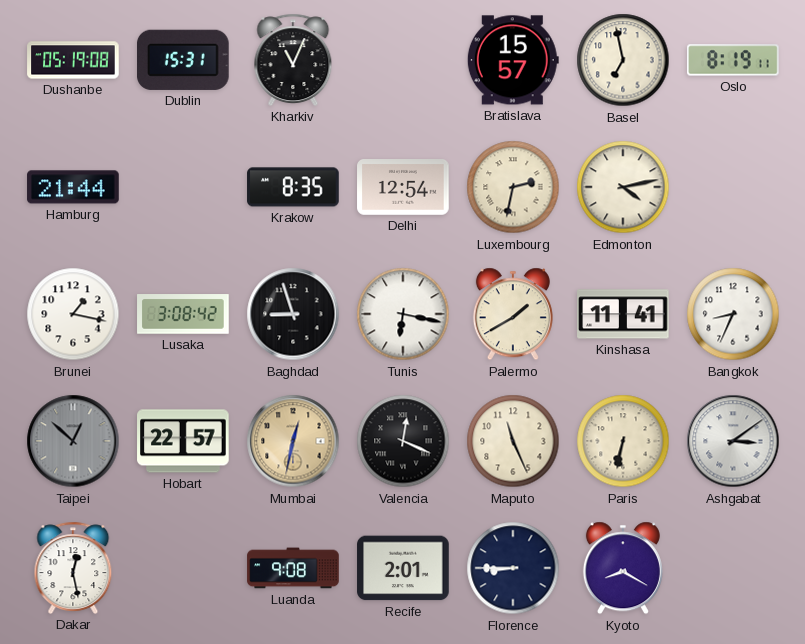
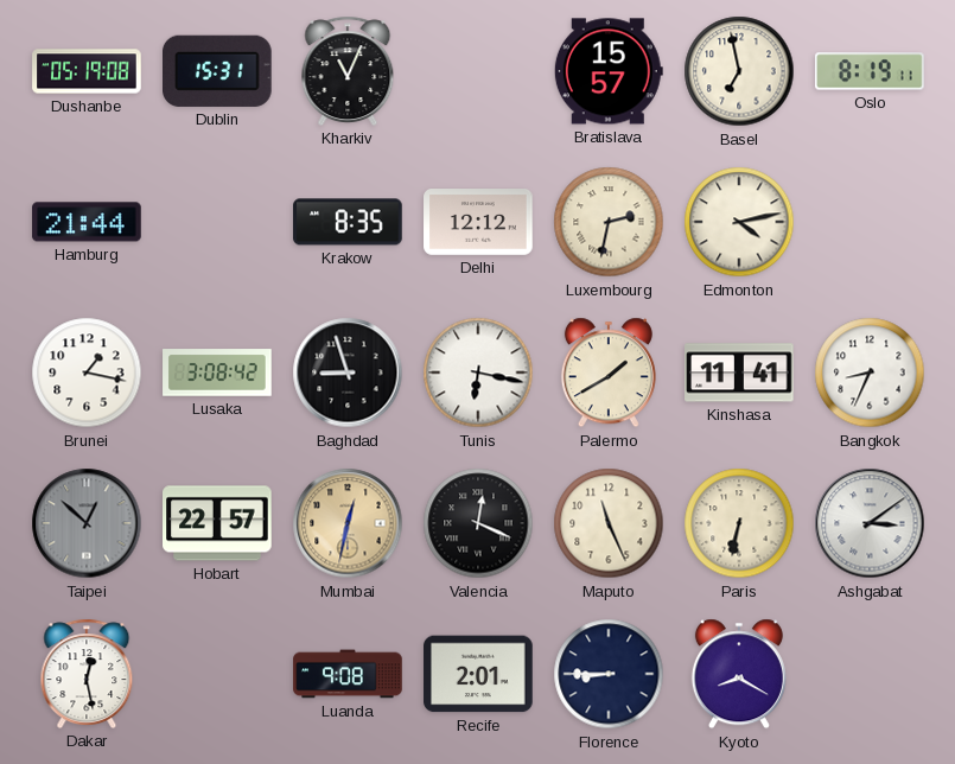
Delhi: 12:54 -> 12:12
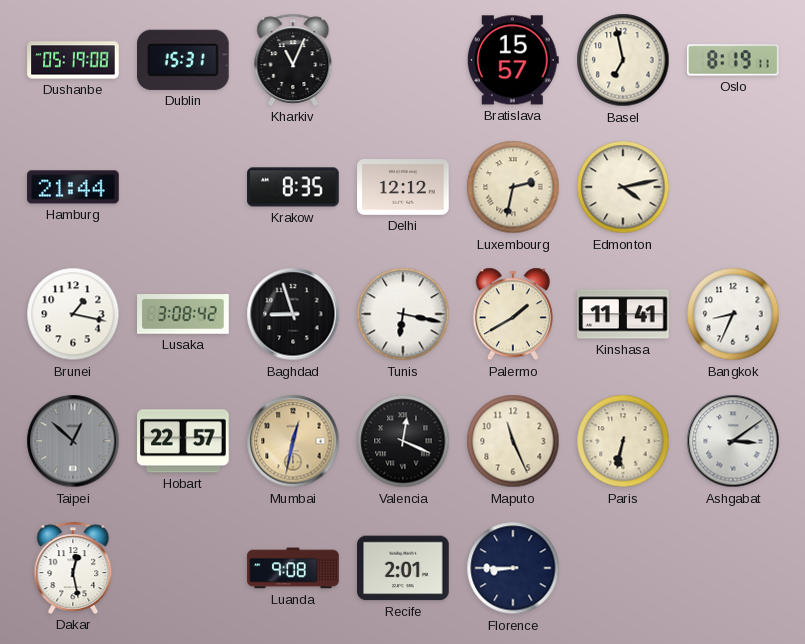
Kyoto: 8:20 -> none
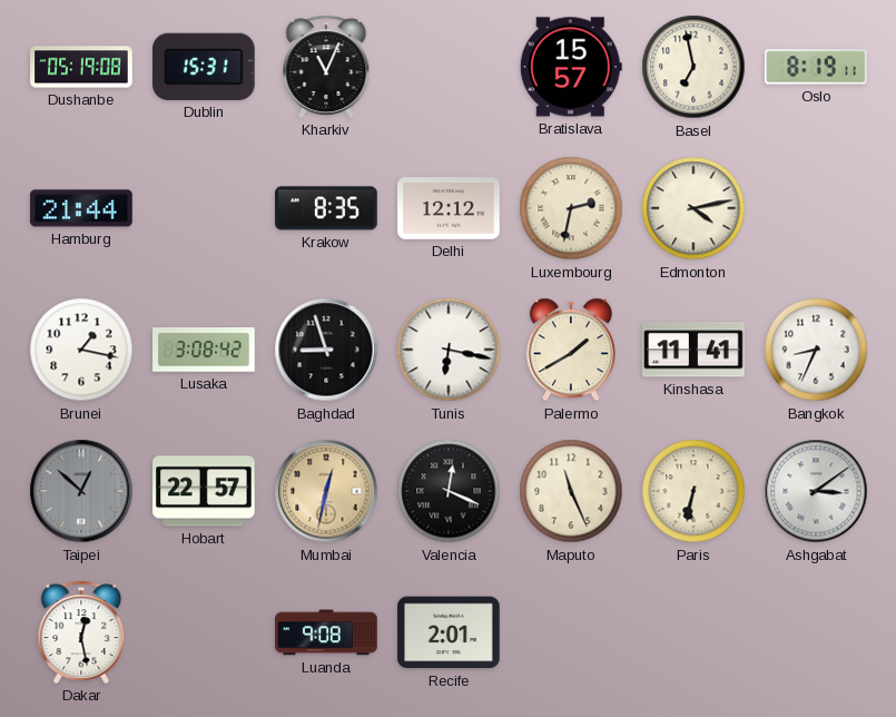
Florence: 8:45 -> none
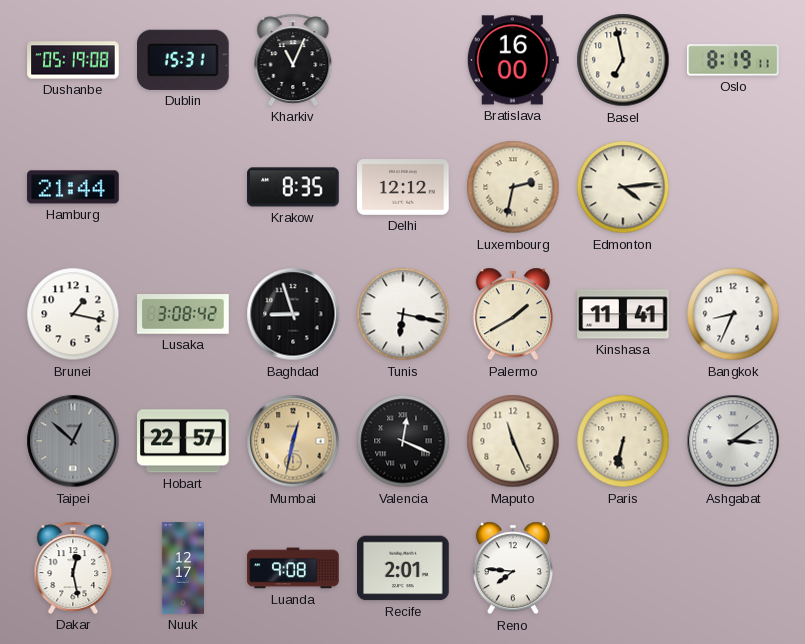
Bratislava: 15:57 -> 16:00
Edmonton: 4:13 -> 4:14
Nuuk: none -> 12:17
Reno: none -> 7:46
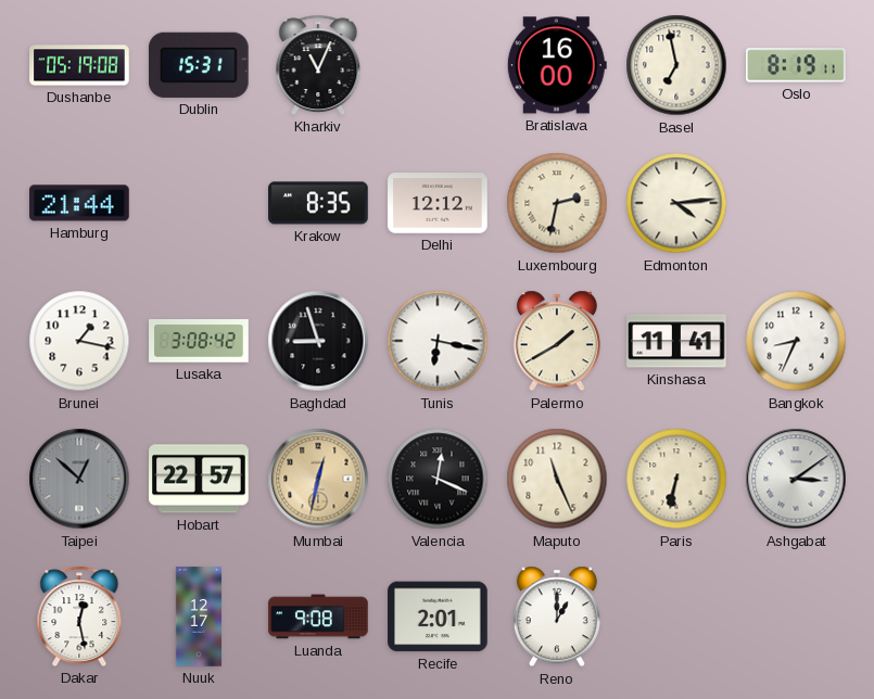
Reno: 7:46 -> 1:00
